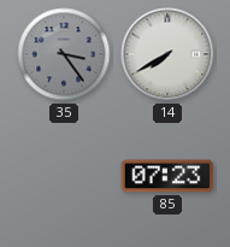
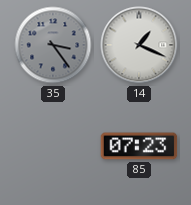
14: 7:40 -> 1:19
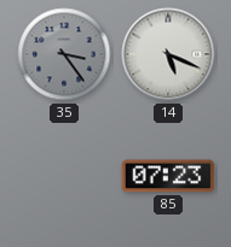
14: 1:19 -> 5:19
